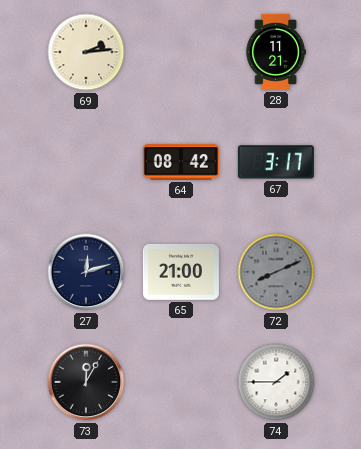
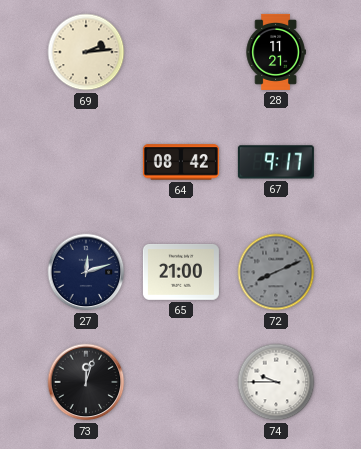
67: 3:17 -> 9:17
73: 12:05 -> 12:03
74: 1:45 -> 9:45
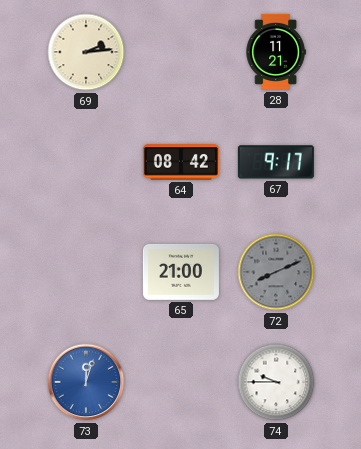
27: 12:12 -> none
73 dial: black -> blue
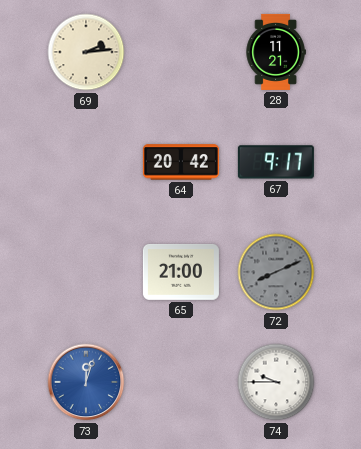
64: 08:42 -> 20:42
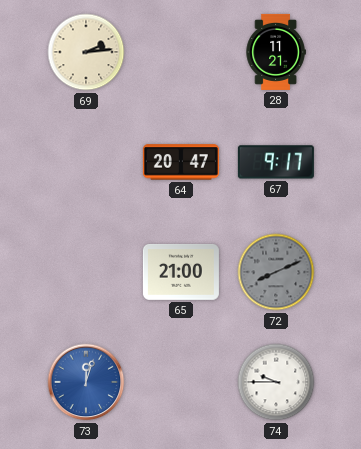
64: 20:42 -> 20:47
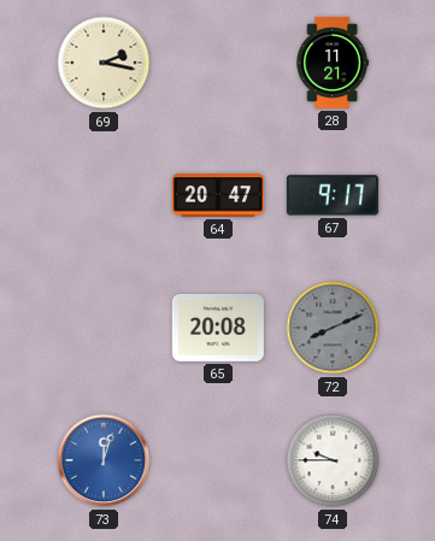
69: 2:14 -> 2:17
65: 21:00 -> 20:08
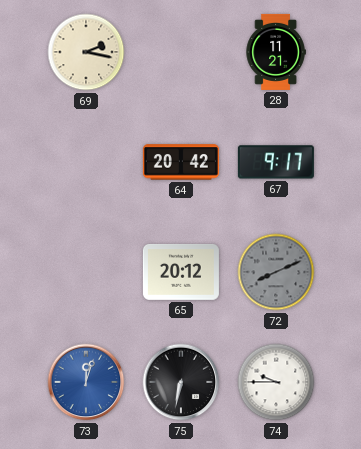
64: 20:47 -> 20:42
65: 20:08 -> 20:12
75: none -> 6:32
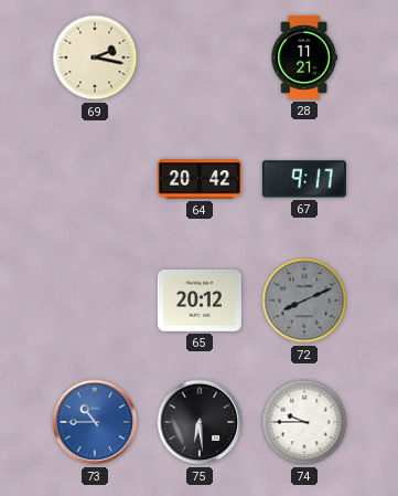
73: 12:03 -> 10:45
75: 6:32 -> 6:29
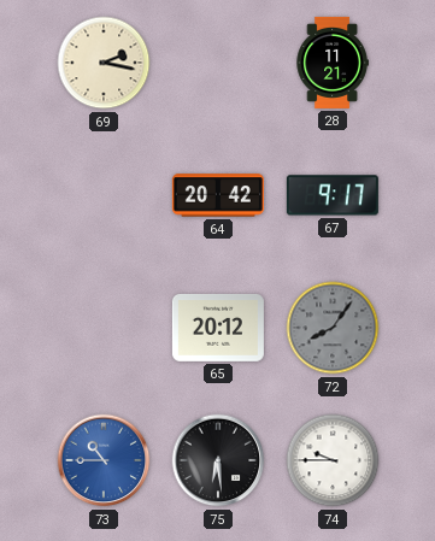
72: 8:11 -> 8:06
